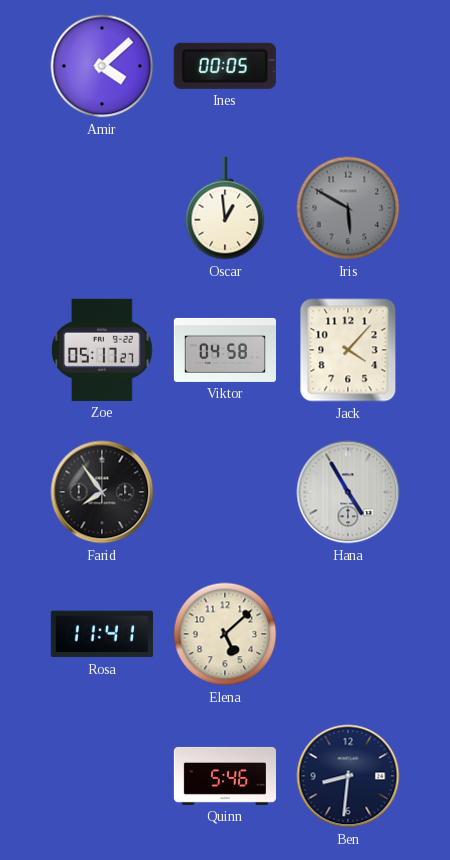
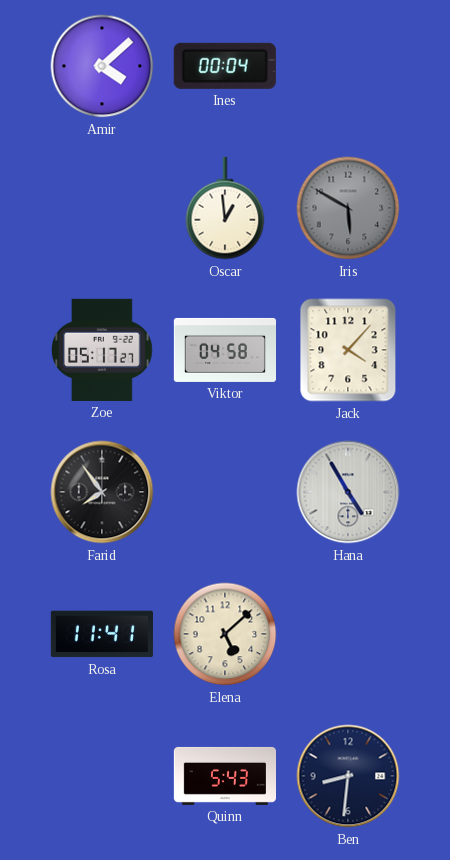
Ines: 00:05 -> 00:04
Quinn: 5:46 -> 5:43
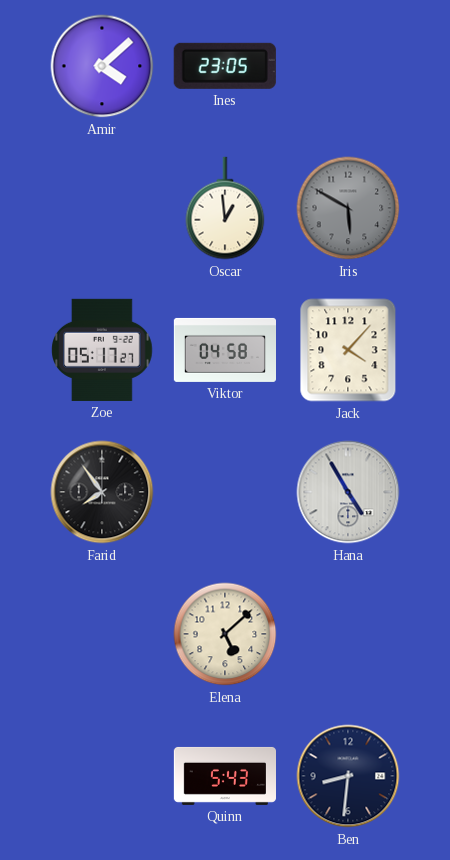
Ines: 00:04 -> 23:05
Rosa: 11:41 -> none
